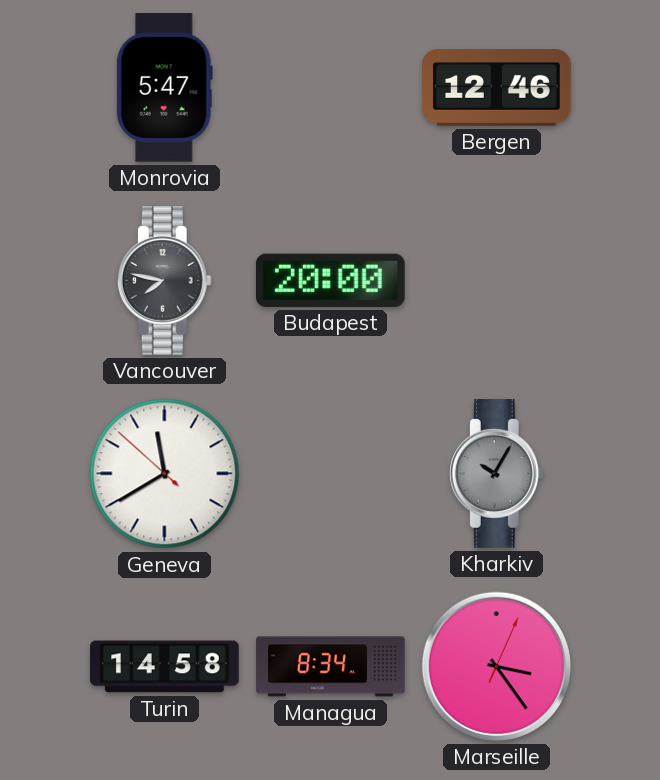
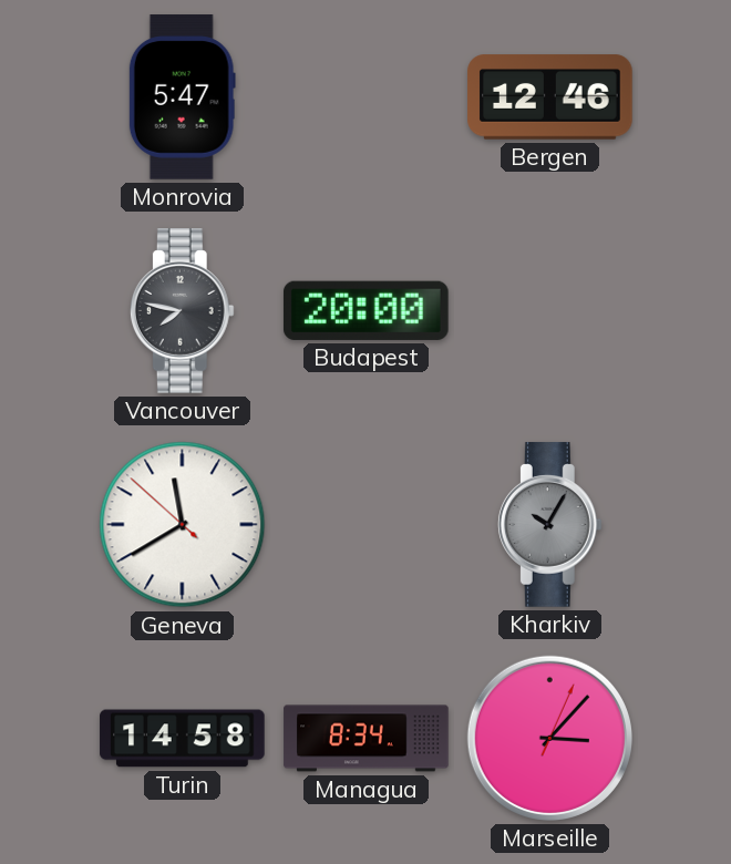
Marseille: 3:24 -> 3:07
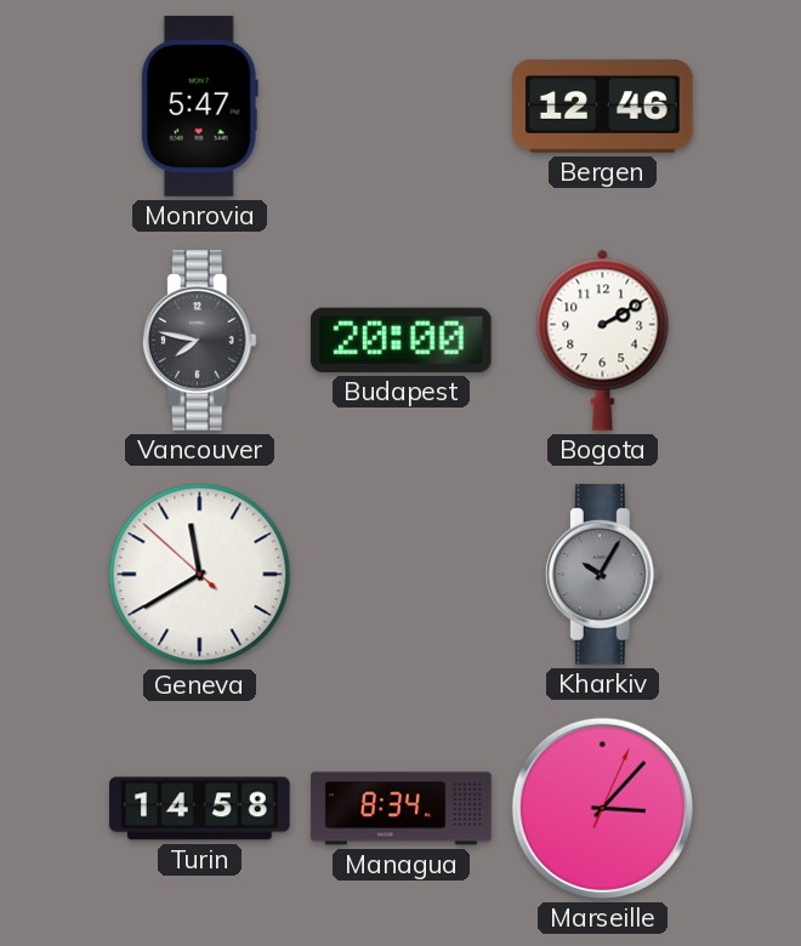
Bogota: none -> 2:10
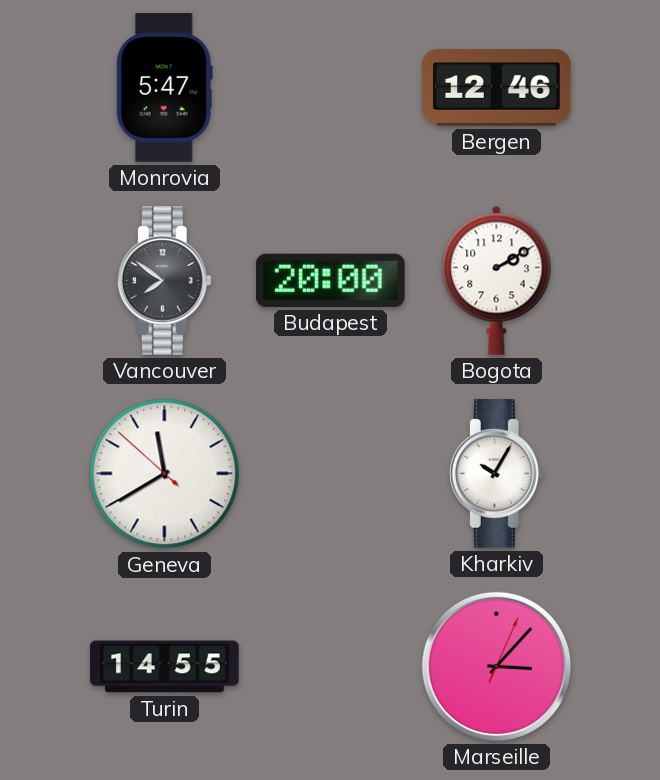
Vancouver: 7:47 -> 7:51
Kharkiv dial: grey -> white
Turin: 14:58 -> 14:55
Managua: 8:34 -> none
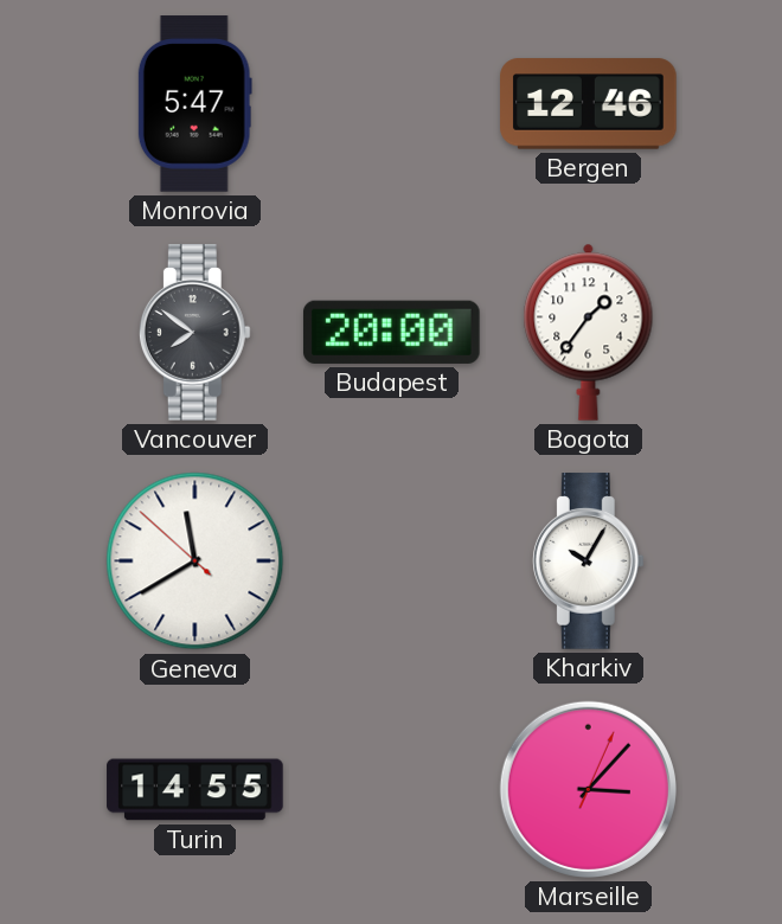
Bogota: 2:10 -> 1:36
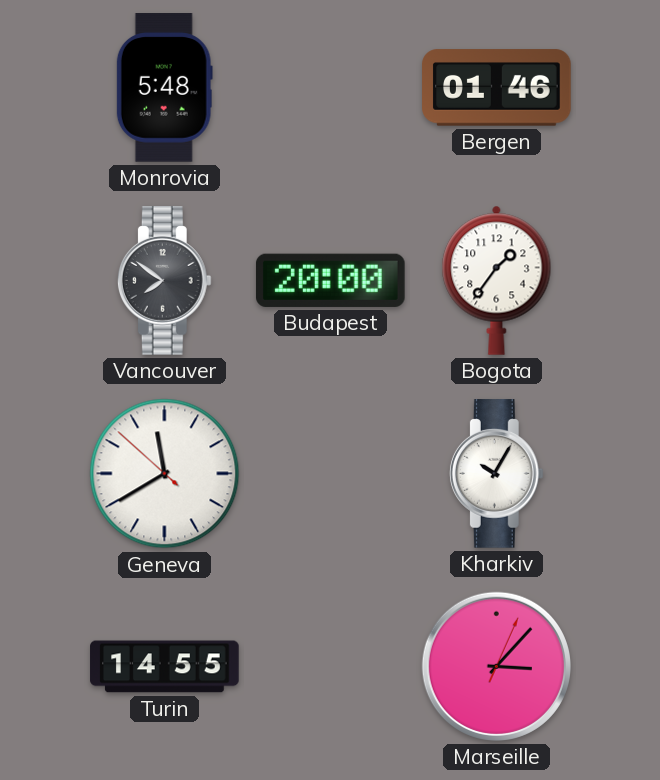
Monrovia: 5:47 -> 5:48
Bergen: 12:46 -> 01:46
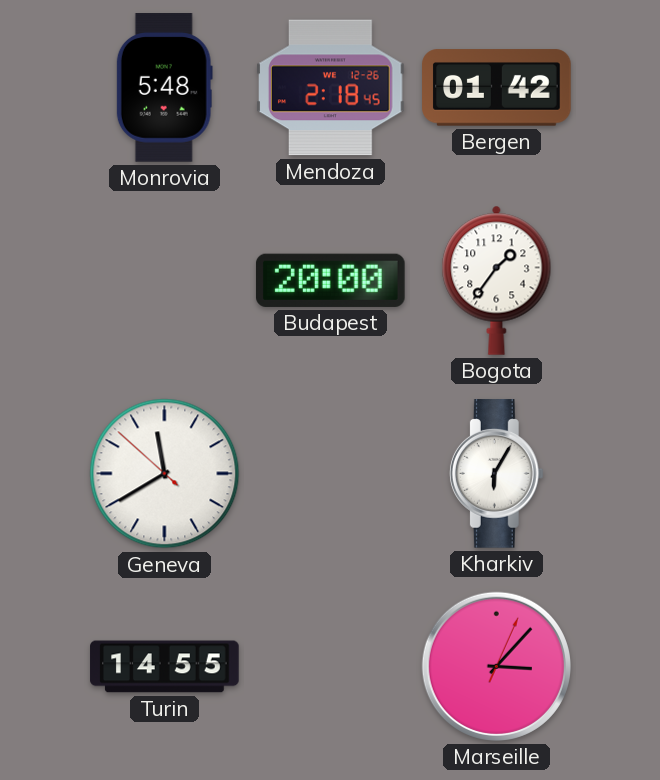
Mendoza: none -> 2:18
Bergen: 01:46 -> 01:42
Vancouver: 7:51 -> none
Kharkiv: 10:05 -> 6:05
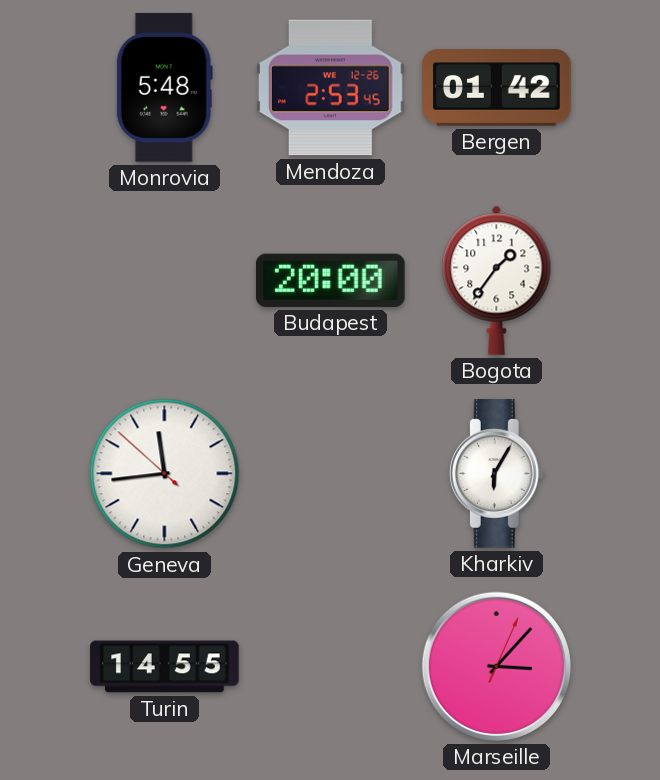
Mendoza: 2:18 -> 2:53
Geneva: 11:39 -> 11:43
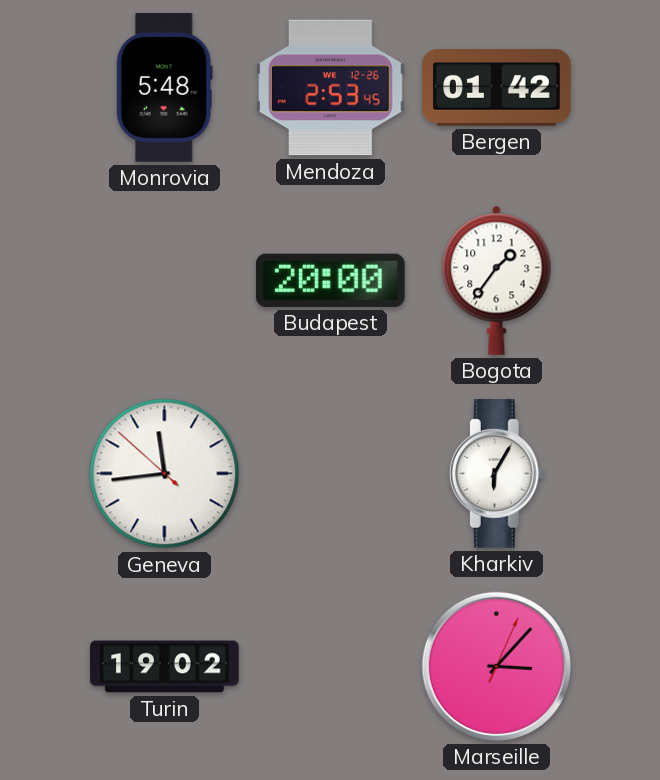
Turin: 14:55 -> 19:02
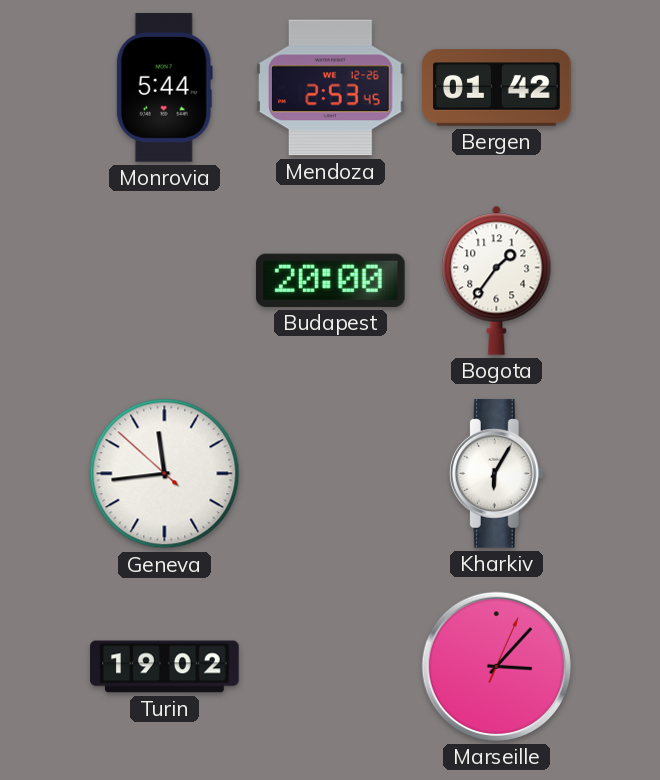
Monrovia: 5:48 -> 5:44
